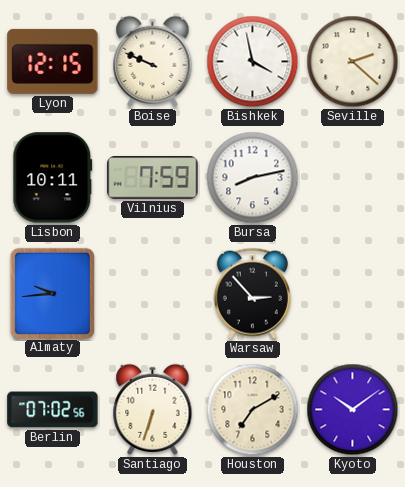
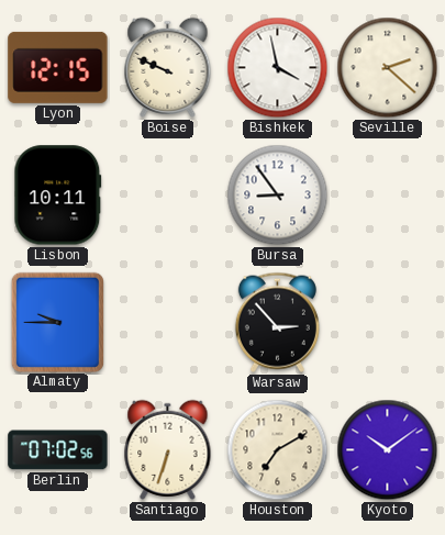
Vilnius: 7:59 -> none
Bursa: 8:13 -> 8:54
Almaty: 9:44 -> 9:45
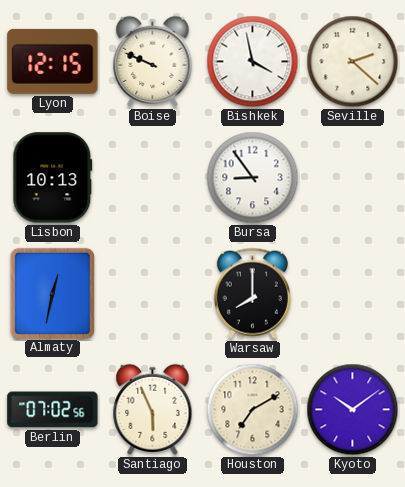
Lisbon: 10:11 -> 10:13
Almaty: 9:45 -> 12:32
Warsaw: 2:53 -> 8:00
Santiago: 6:33 -> 5:56
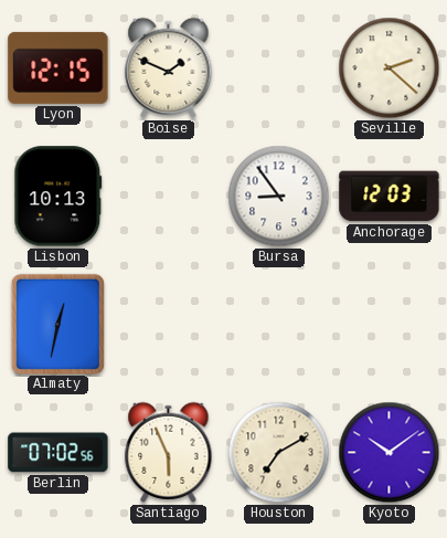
Boise: 9:49 -> 1:49
Bishkek: 3:58 -> none
Anchorage: none -> 12:03
Warsaw: 8:00 -> none
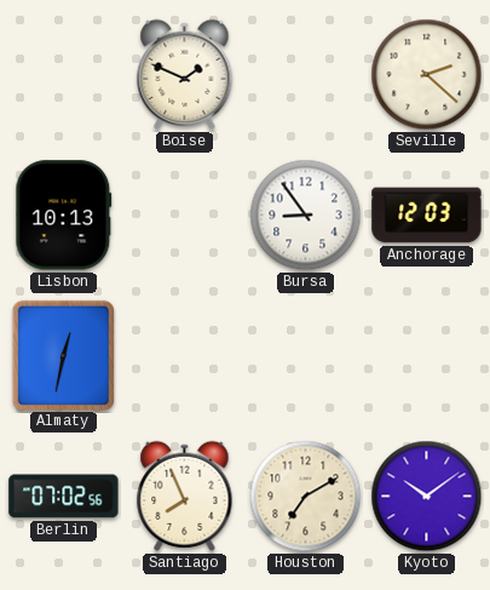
Lyon: 12:15 -> none
Santiago: 5:56 -> 7:56
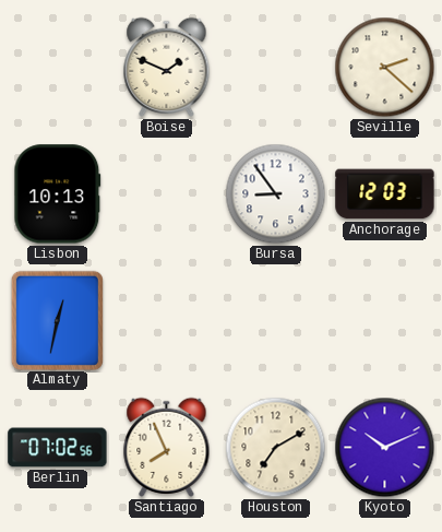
Kyoto: 10:09 -> 10:11
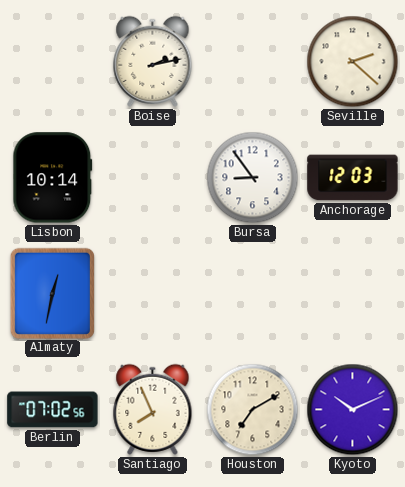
Boise: 1:49 -> 2:13
Lisbon: 10:13 -> 10:14
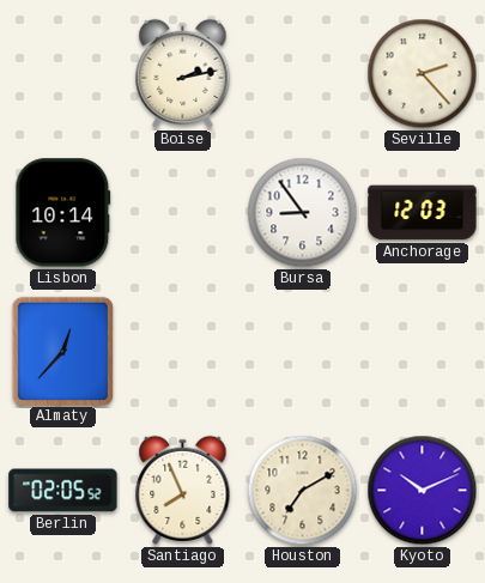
Seville: 2:22 -> 2:23
Almaty: 12:32 -> 12:37
Berlin: 07:02 -> 02:05
